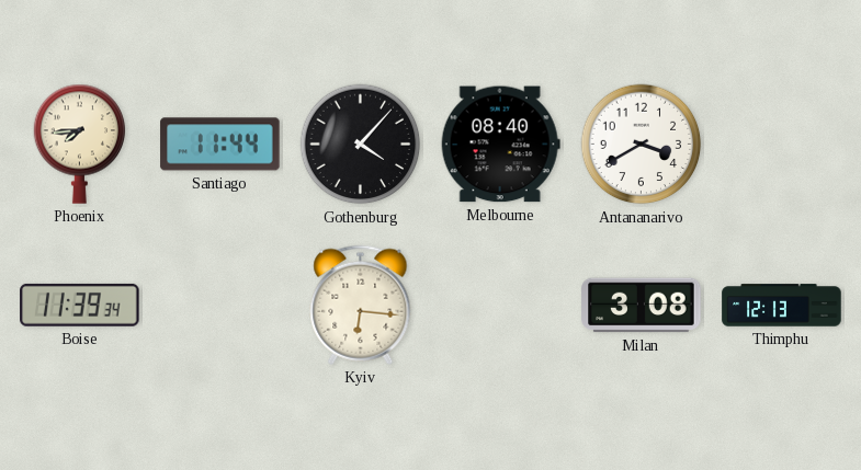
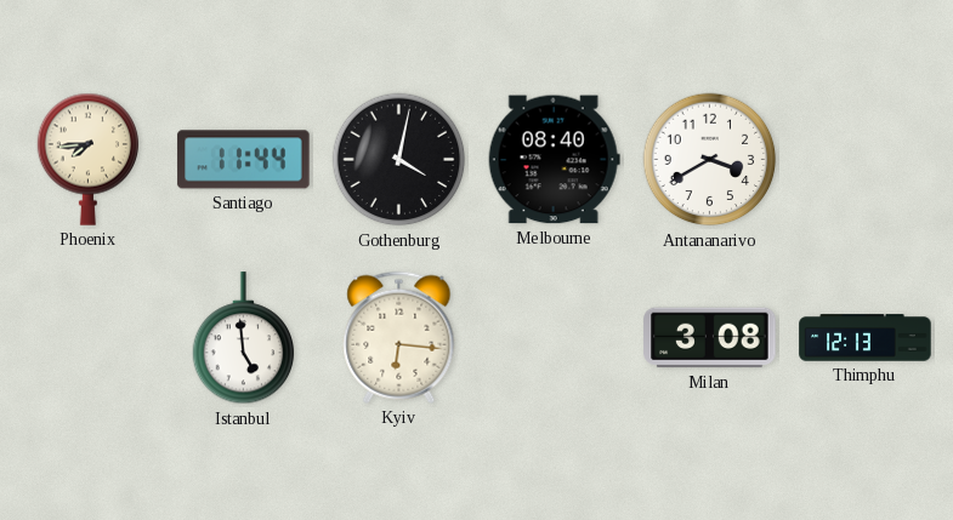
Gothenburg: 4:07 -> 4:02
Boise: 11:39 -> none
Istanbul: none -> 4:59
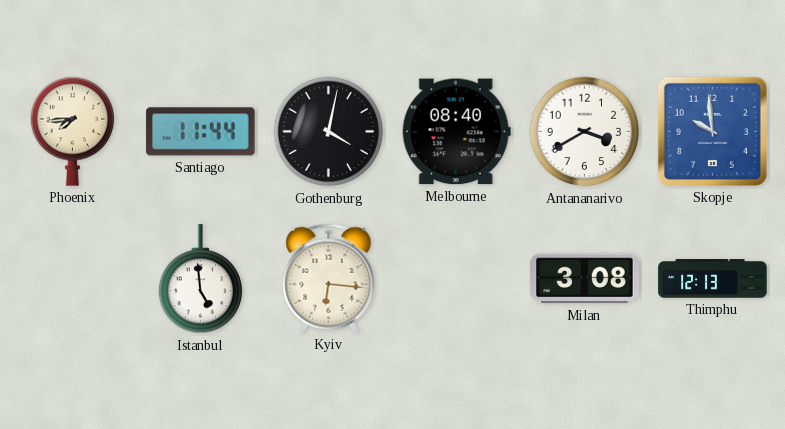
Skopje: none -> 9:59
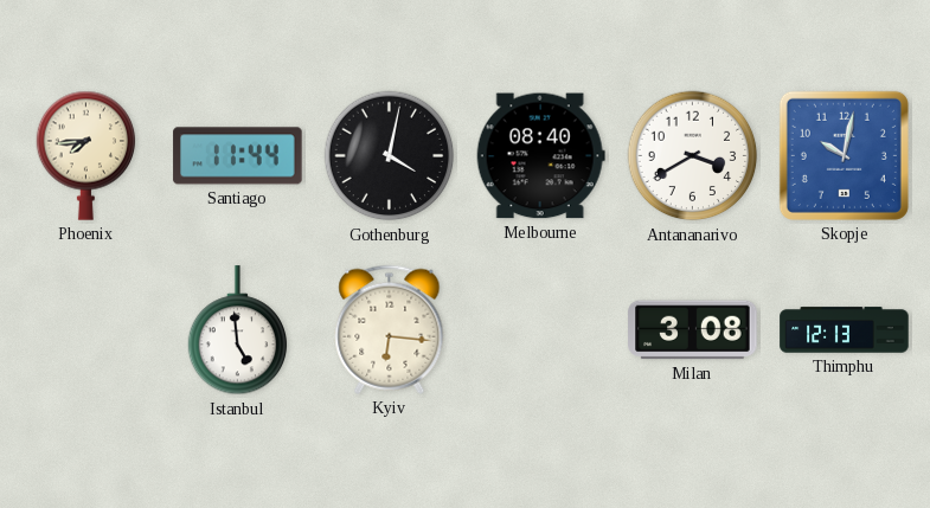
Skopje: 9:59 -> 10:02
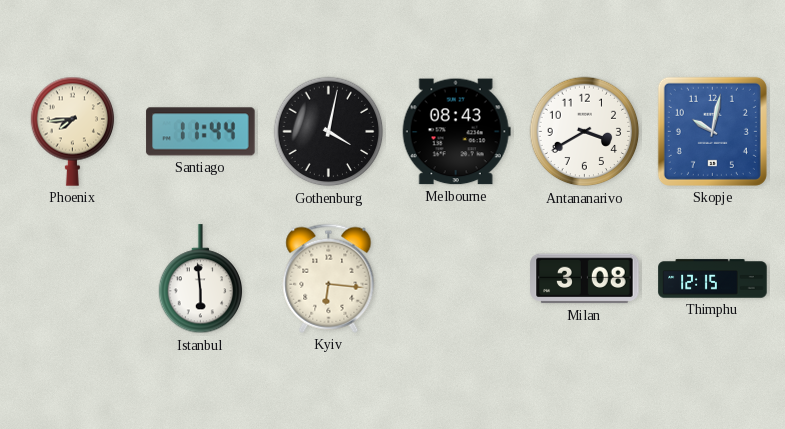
Melbourne: 08:40 -> 08:43
Istanbul: 4:59 -> 5:59
Thimphu: 12:13 -> 12:15
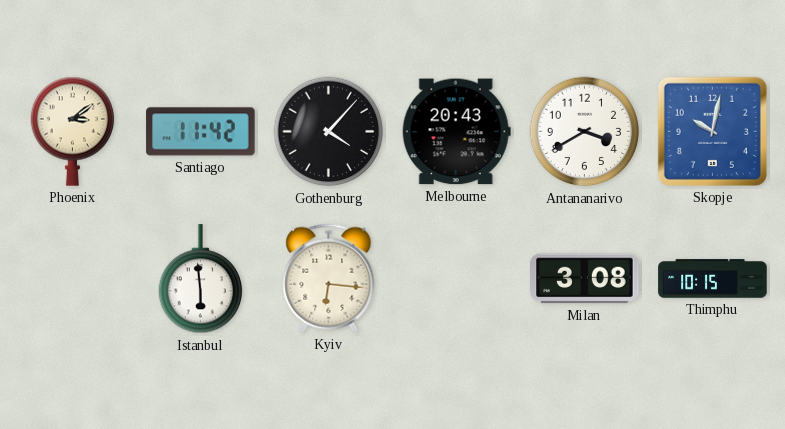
Phoenix: 7:44 -> 3:09
Santiago: 11:44 -> 11:42
Gothenburg: 4:02 -> 4:07
Melbourne: 08:43 -> 20:43
Thimphu: 12:15 -> 10:15
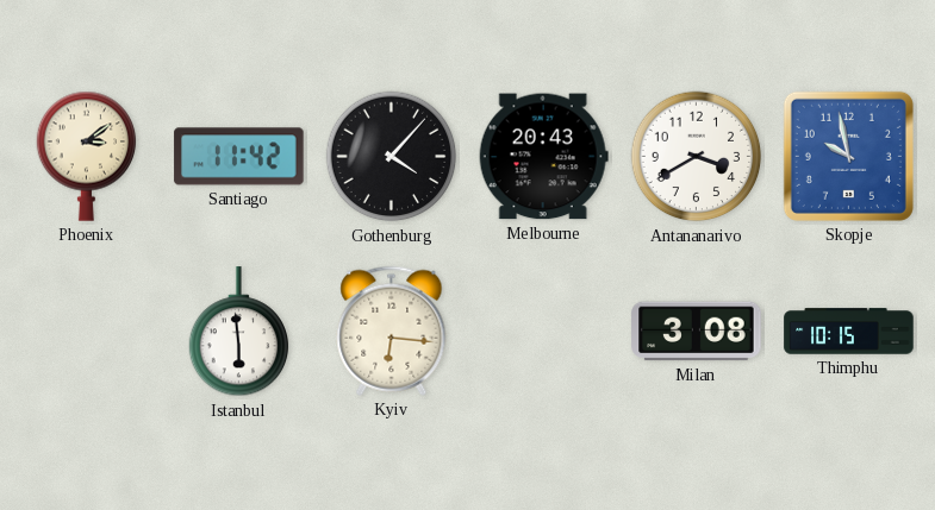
Skopje: 10:02 -> 9:58
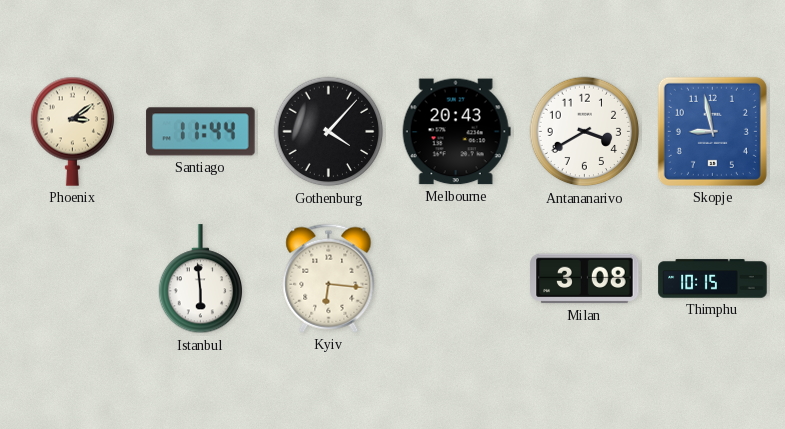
Santiago: 11:42 -> 11:44
Skopje: 9:58 -> 8:58
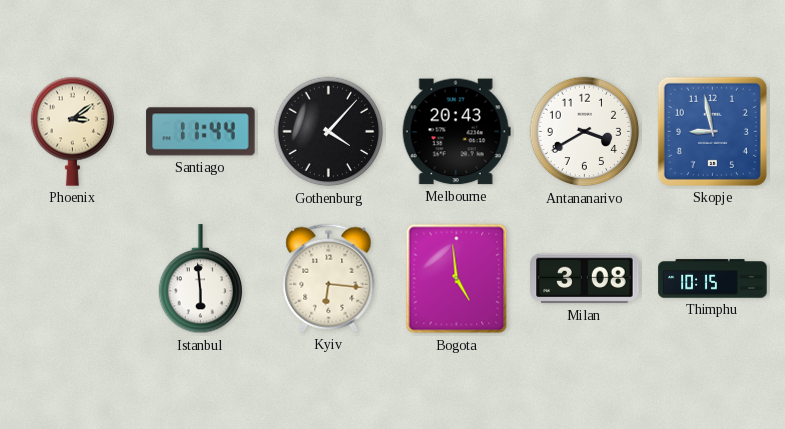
Bogota: none -> 4:59
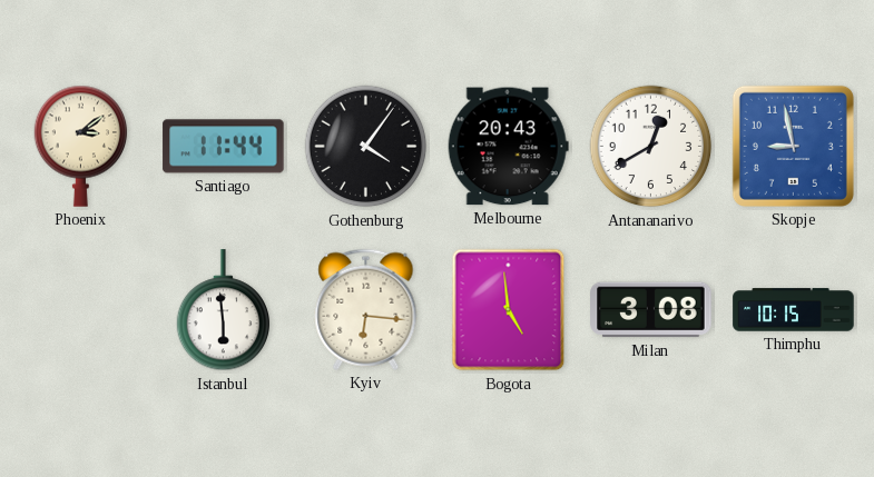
Gothenburg: 4:07 -> 4:06
Antananarivo: 3:40 -> 12:40
